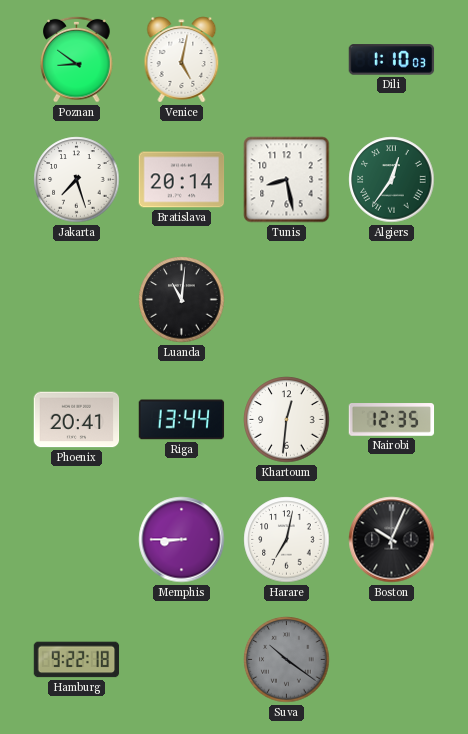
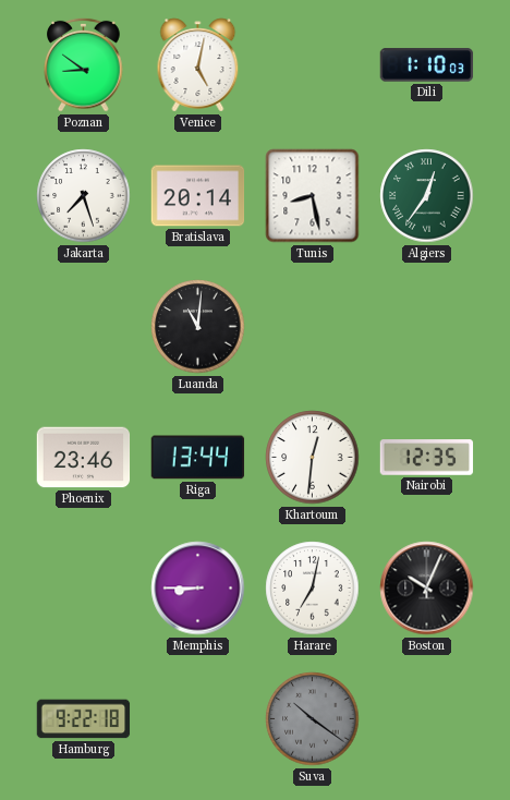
Phoenix: 20:41 -> 23:46
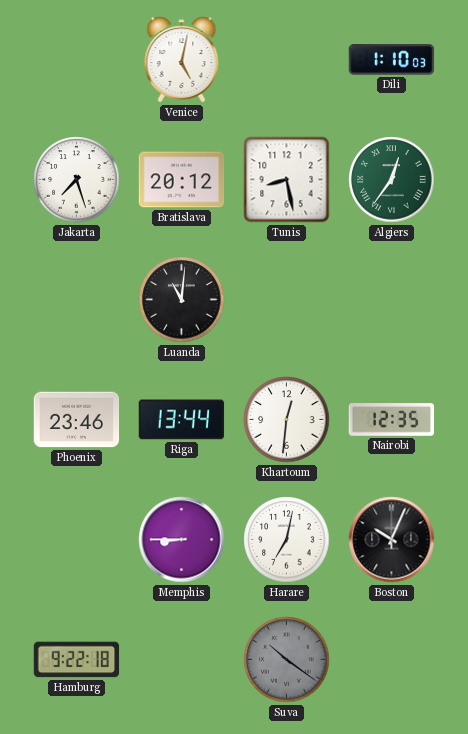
Poznan: 8:51 -> none
Bratislava: 20:14 -> 20:12
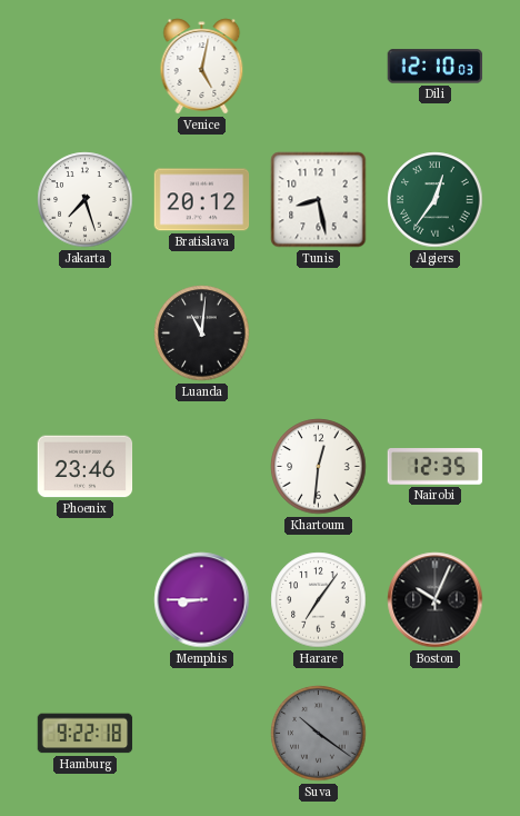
Dili: 1:10 -> 12:10
Riga: 13:44 -> none
Harare: 7:02 -> 7:06
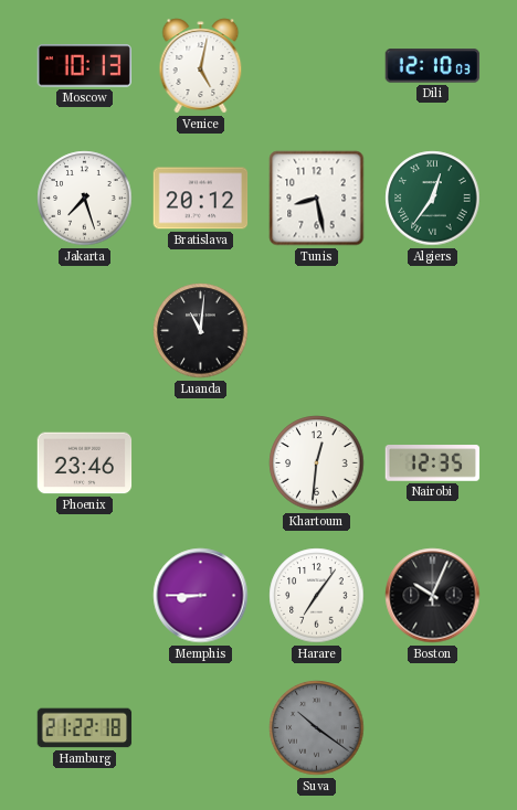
Moscow: none -> 10:13
Hamburg: 9:22 -> 21:22
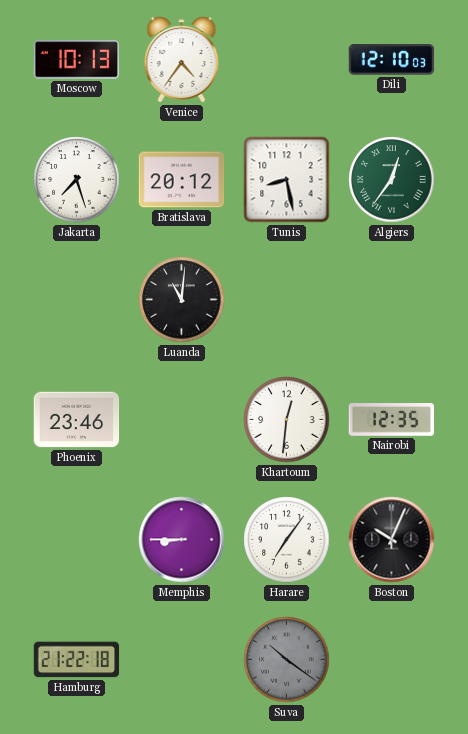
Venice: 5:02 -> 4:36
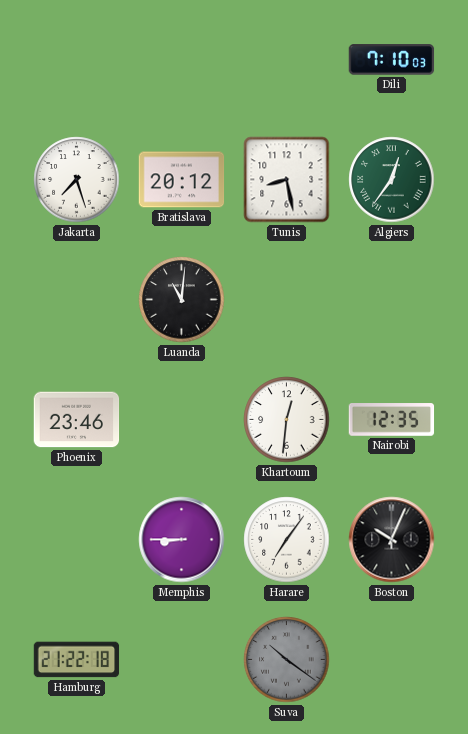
Moscow: 10:13 -> none
Venice: 4:36 -> none
Dili: 12:10 -> 7:10
